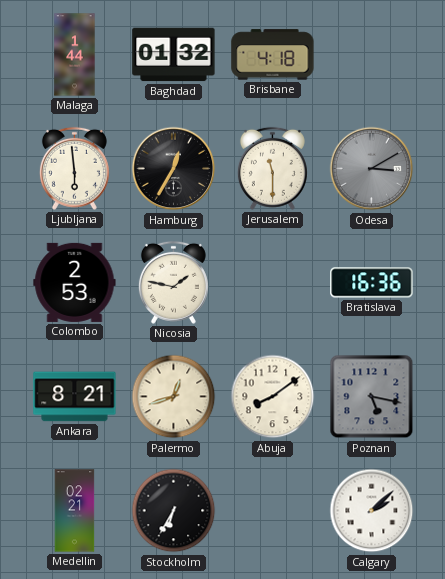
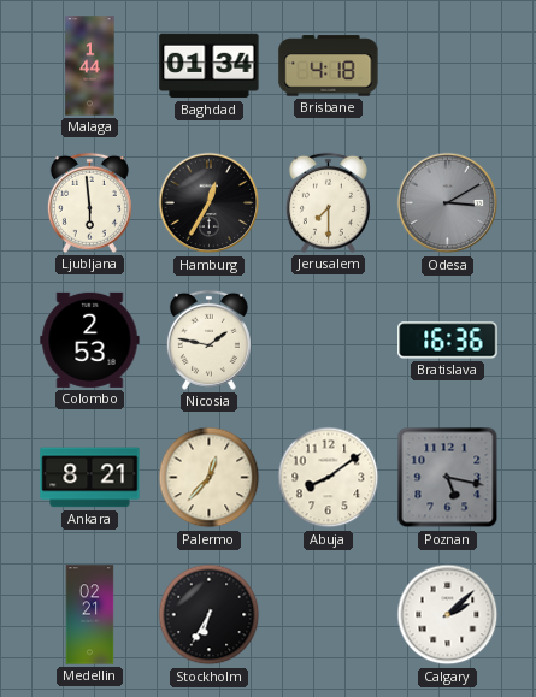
Baghdad: 01:32 -> 01:34
Jerusalem: 11:30 -> 7:30
Palermo: 12:42 -> 12:37
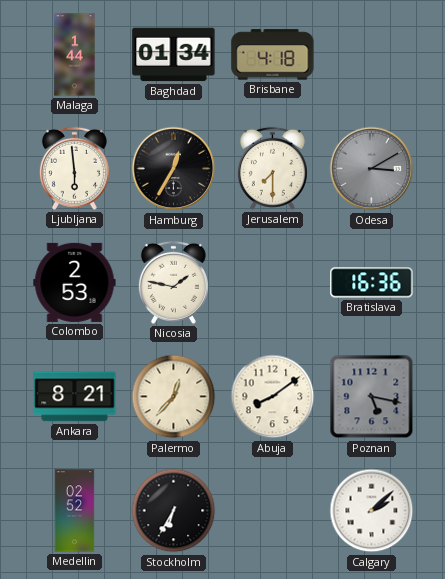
Medellin: 02:21 -> 02:52
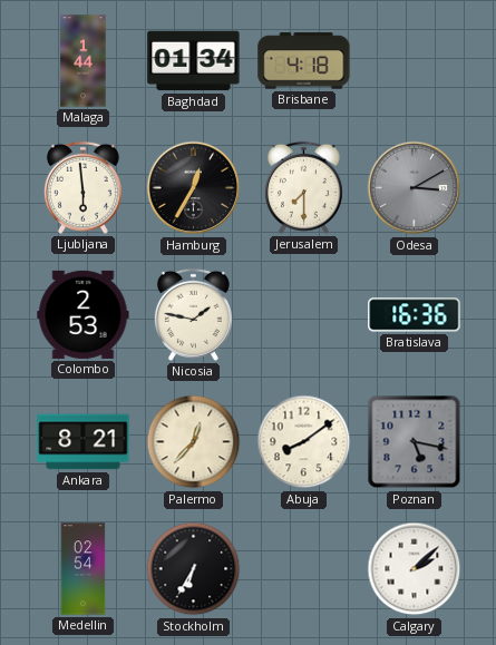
Medellin: 02:52 -> 02:54
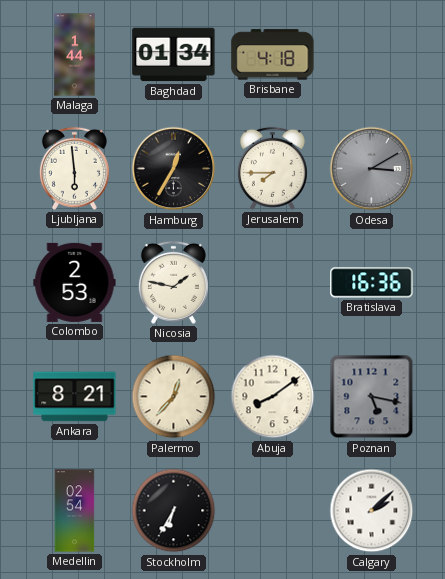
Jerusalem: 7:30 -> 7:45
